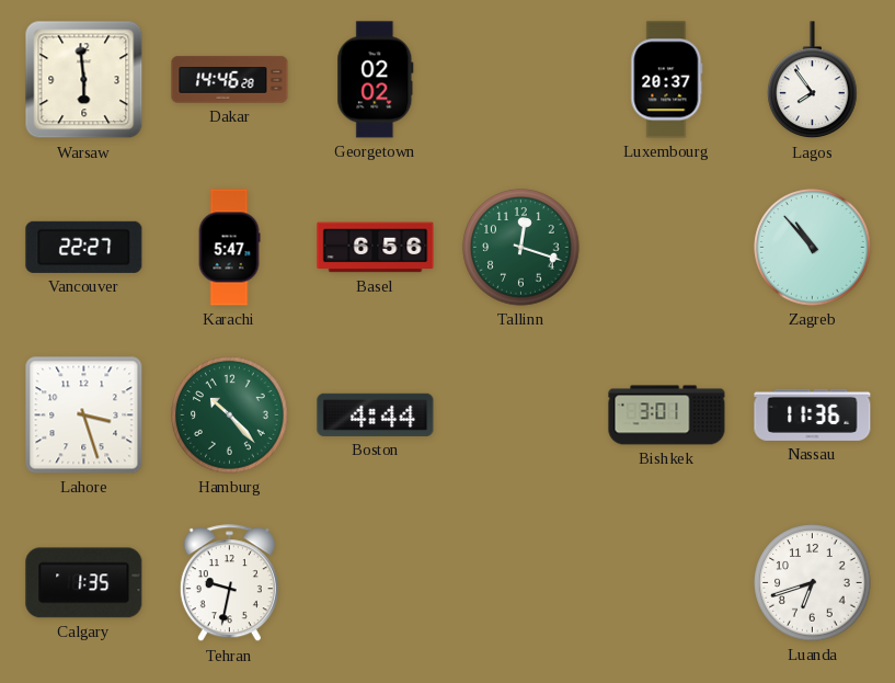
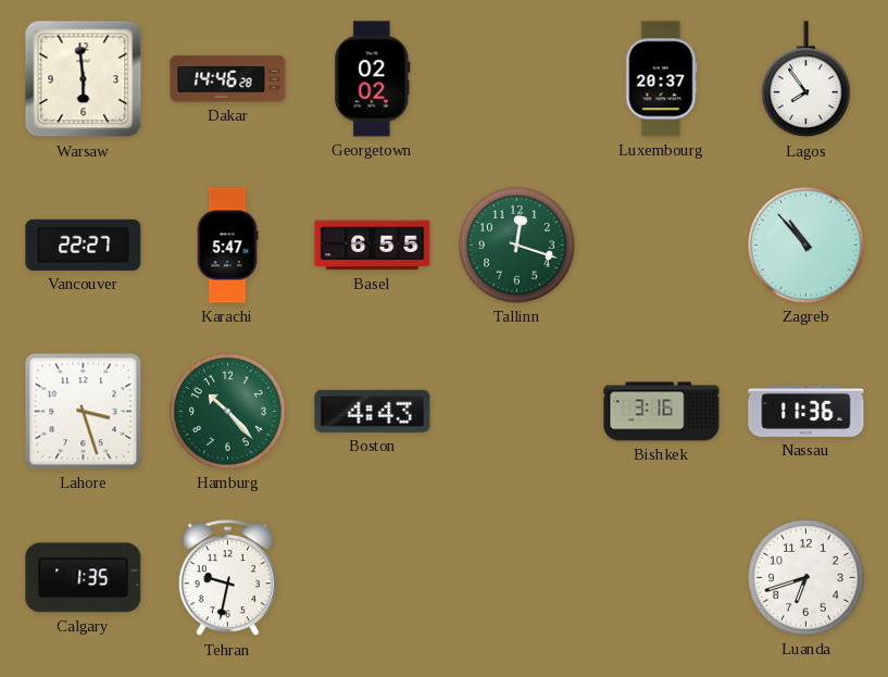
Basel: 6:56 -> 6:55
Boston: 4:44 -> 4:43
Bishkek: 3:01 -> 3:16
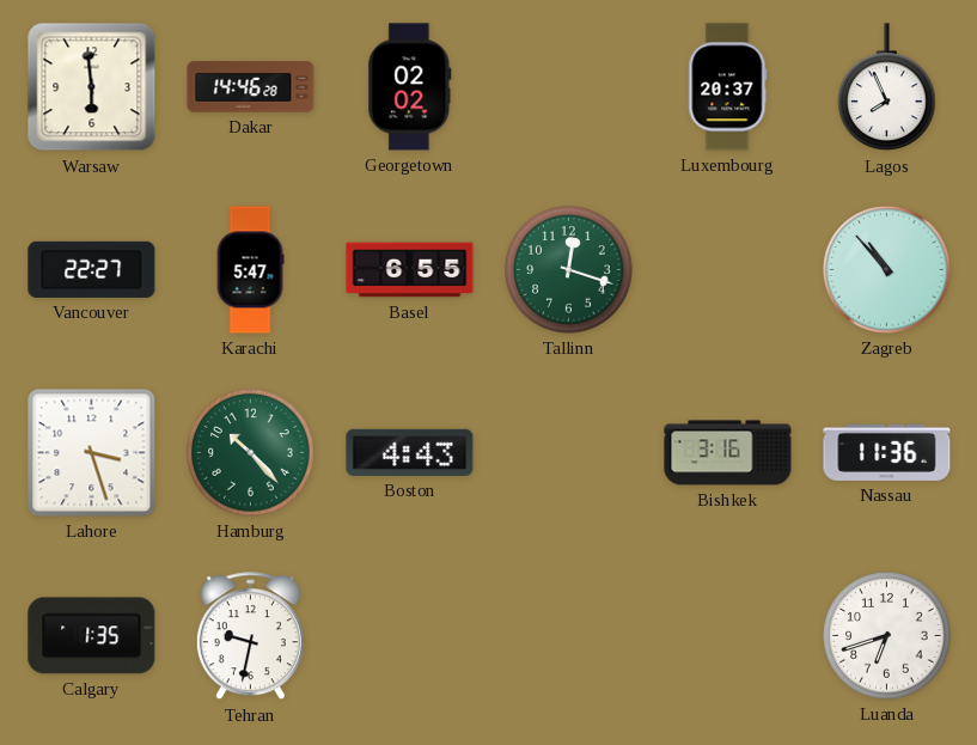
Lagos: 7:54 -> 7:56
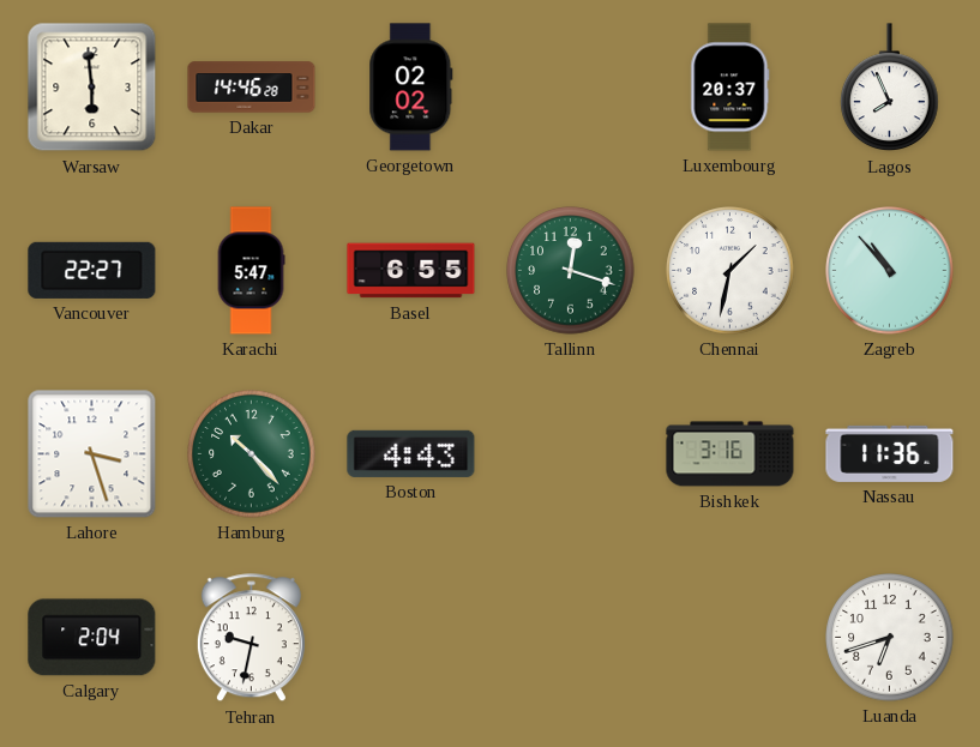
Chennai: none -> 1:32
Calgary: 1:35 -> 2:04
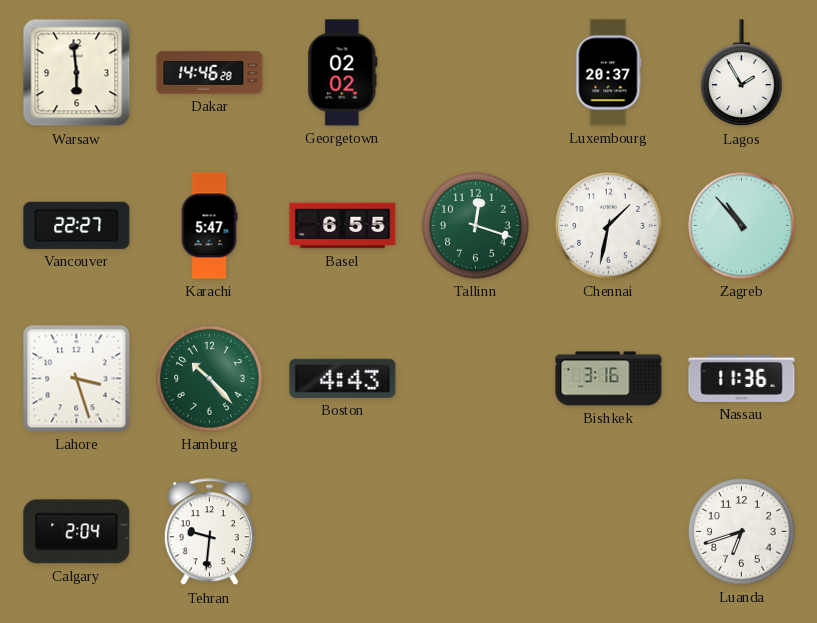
Lagos: 7:56 -> 1:55
Tehran: 9:32 -> 9:31
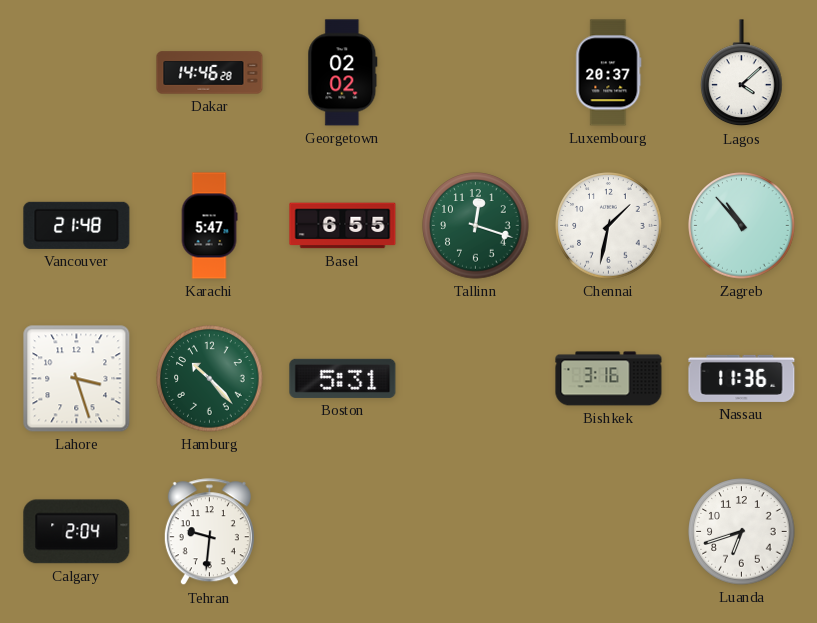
Warsaw: 5:59 -> none
Lagos: 1:55 -> 4:08
Vancouver: 22:27 -> 21:48
Boston: 4:43 -> 5:31
